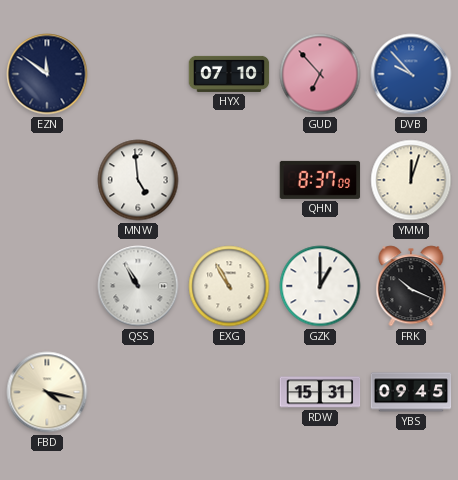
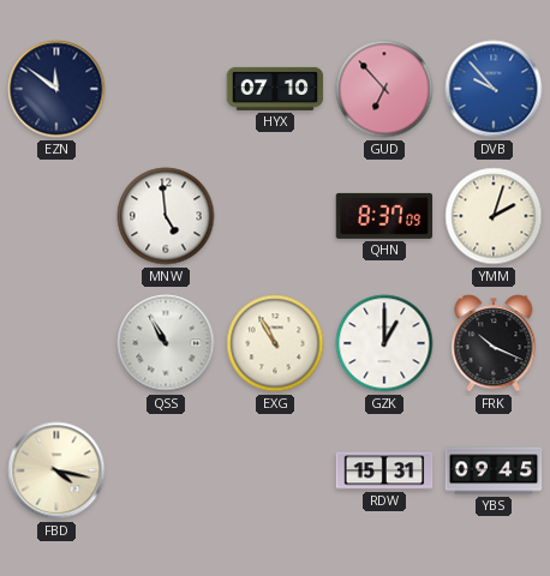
YMM: 12:03 -> 2:03
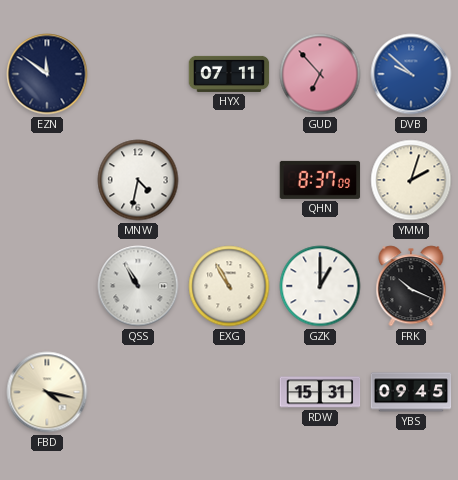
HYX: 07:10 -> 07:11
DVB: 9:53 -> 9:52
MNW: 4:59 -> 4:32
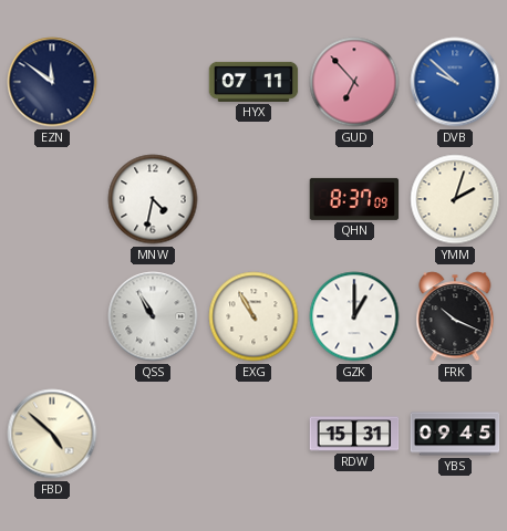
FBD: 4:17 -> 4:52
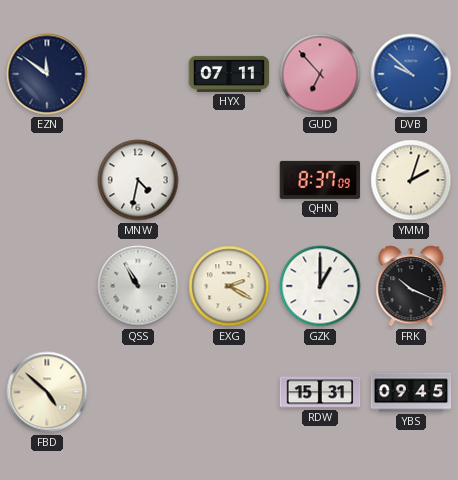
EXG: 10:55 -> 2:20
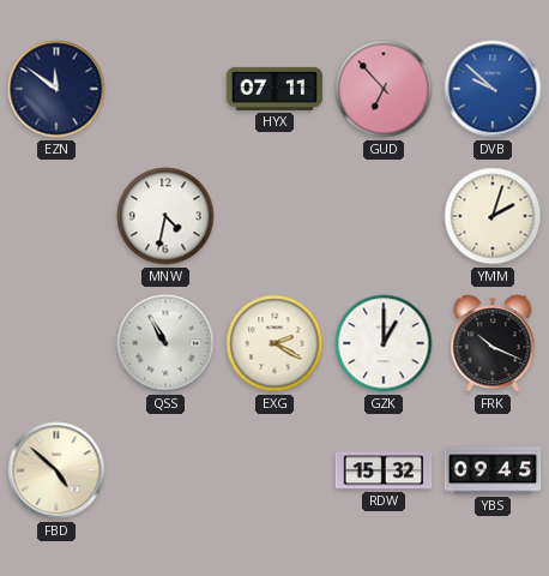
QHN: 8:37 -> none
RDW: 15:31 -> 15:32
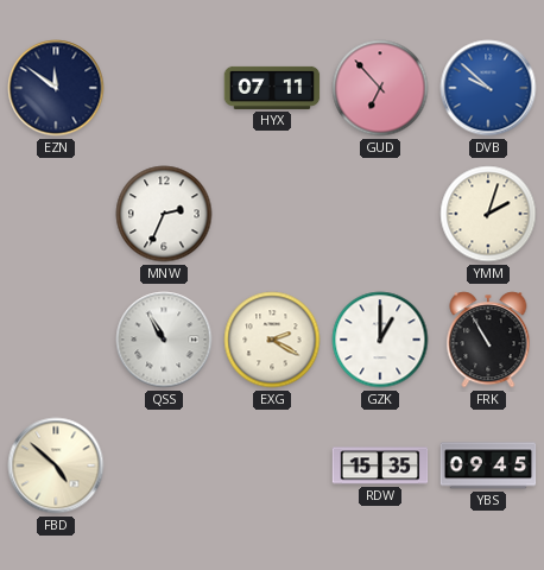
MNW: 4:32 -> 2:34
FRK: 10:19 -> 10:55
RDW: 15:32 -> 15:35
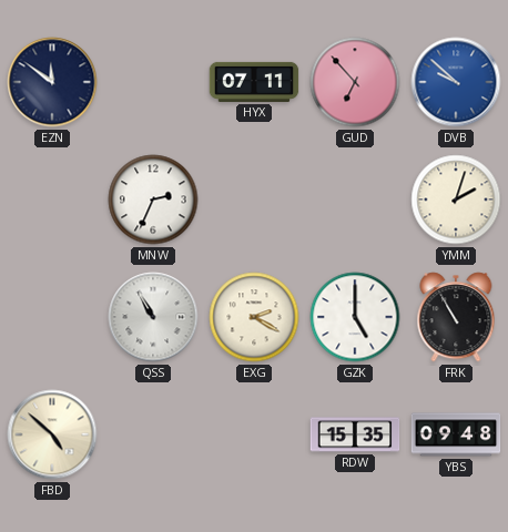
GZK: 1:00 -> 5:00
YBS: 09:45 -> 09:48
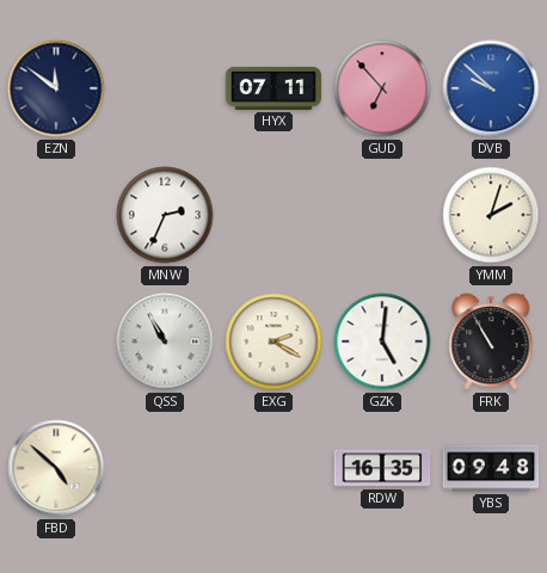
GZK: 5:00 -> 5:01
RDW: 15:35 -> 16:35
